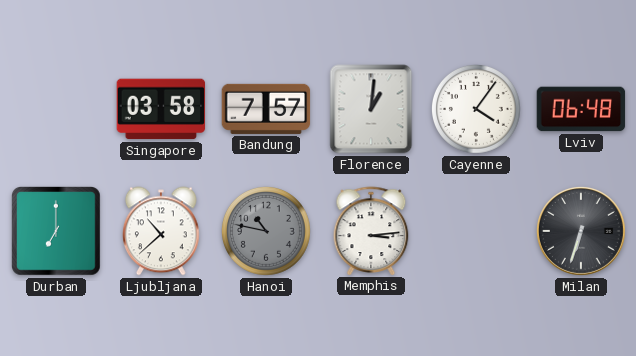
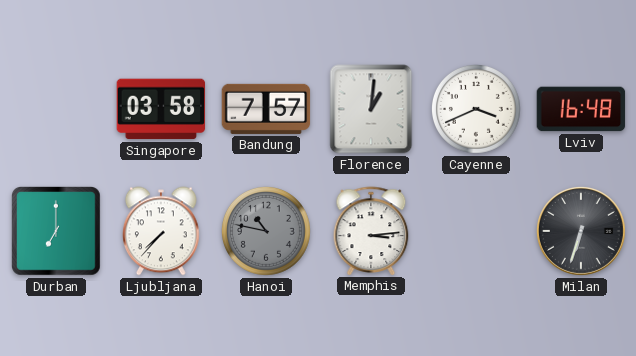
Cayenne: 4:06 -> 3:41
Lviv: 06:48 -> 16:48
Ljubljana: 10:38 -> 7:37
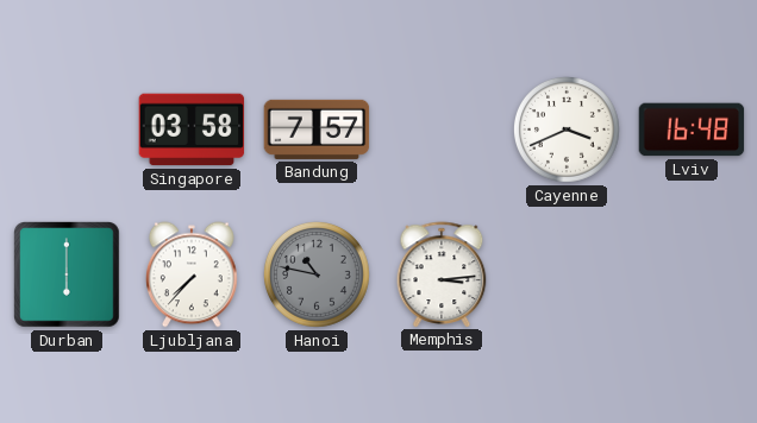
Florence: 1:01 -> none
Durban: 7:00 -> 6:00
Milan: 6:33 -> none
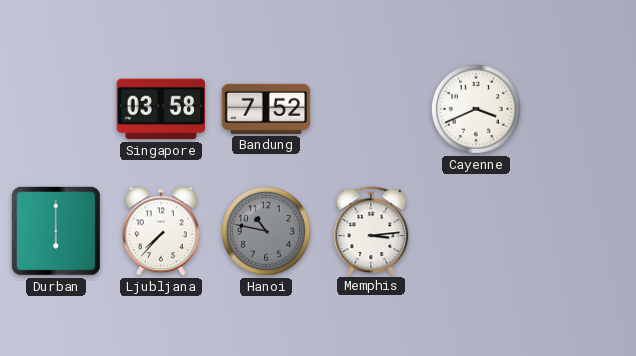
Bandung: 7:57 -> 7:52
Lviv: 16:48 -> none
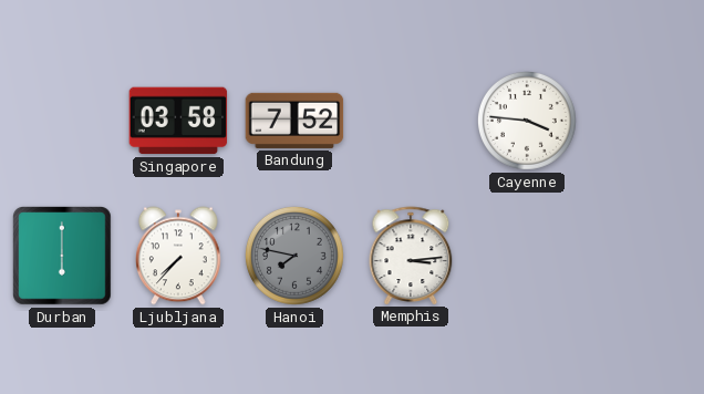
Cayenne: 3:41 -> 3:46
Hanoi: 10:47 -> 7:47
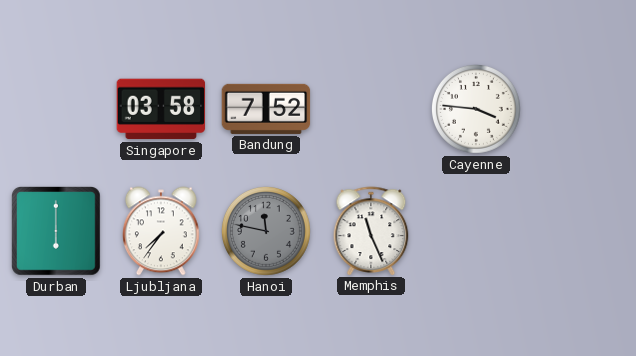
Ljubljana: 7:37 -> 7:36
Hanoi: 7:47 -> 11:47
Memphis: 3:14 -> 11:26
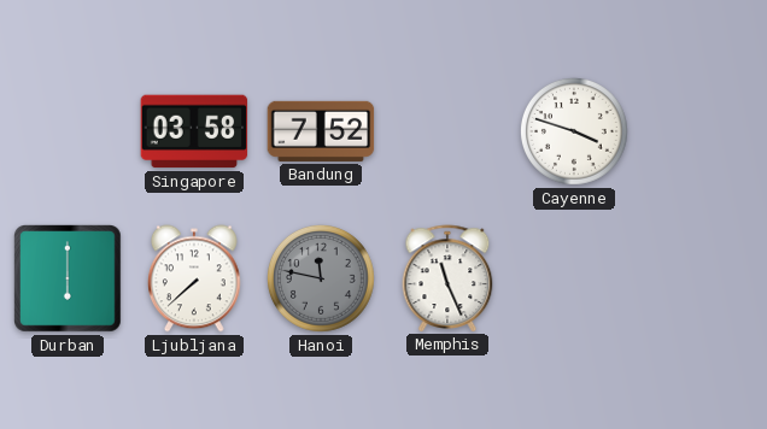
Cayenne: 3:46 -> 3:48
Ljubljana: 7:36 -> 7:38
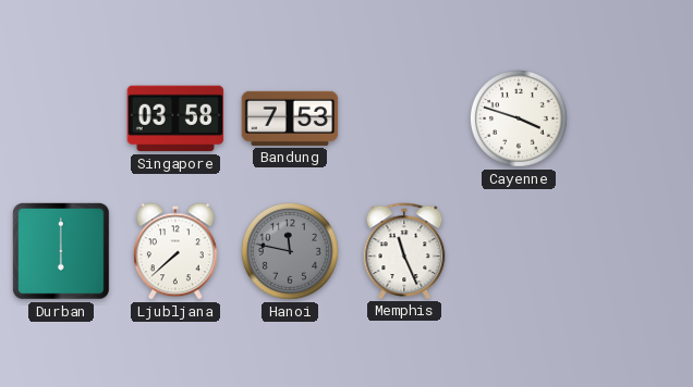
Bandung: 7:52 -> 7:53
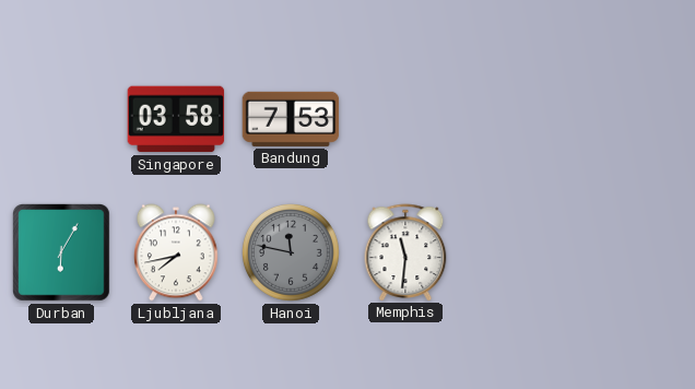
Cayenne: 3:48 -> none
Durban: 6:00 -> 6:05
Ljubljana: 7:38 -> 7:43
Memphis: 11:26 -> 11:31
